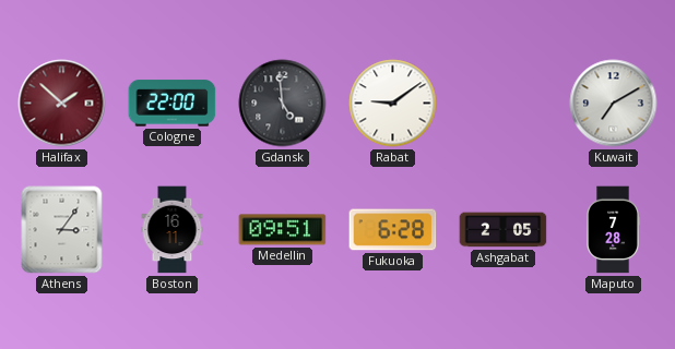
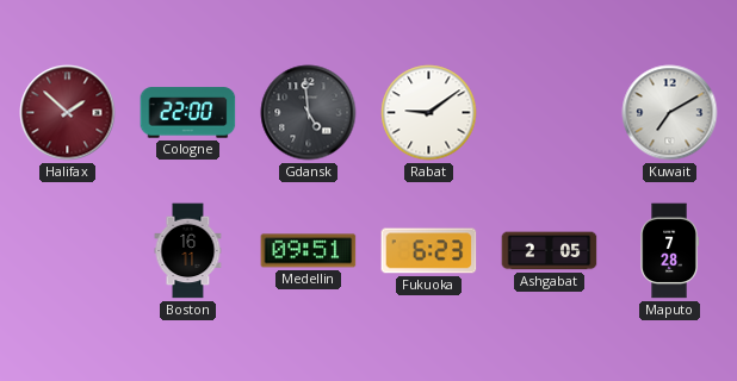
Athens: 3:06 -> none
Fukuoka: 6:28 -> 6:23
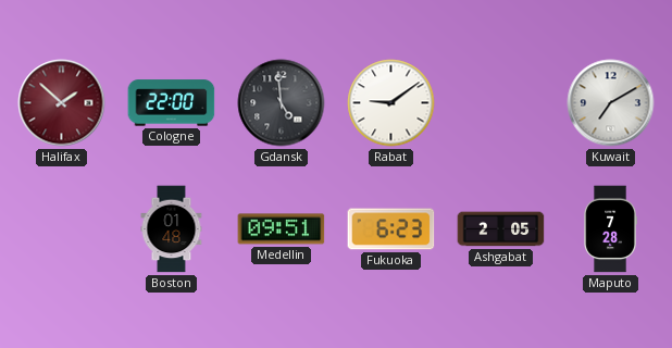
Boston: 16:11 -> 01:48
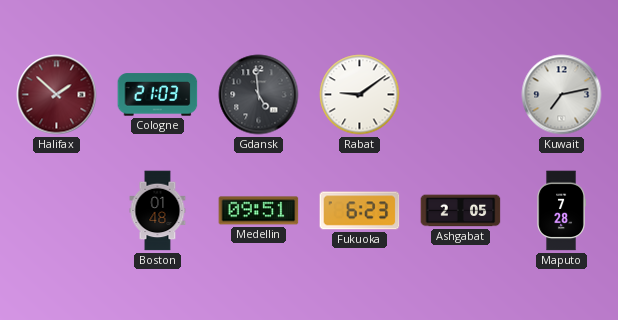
Cologne: 22:00 -> 21:03
Kuwait: 7:10 -> 7:13
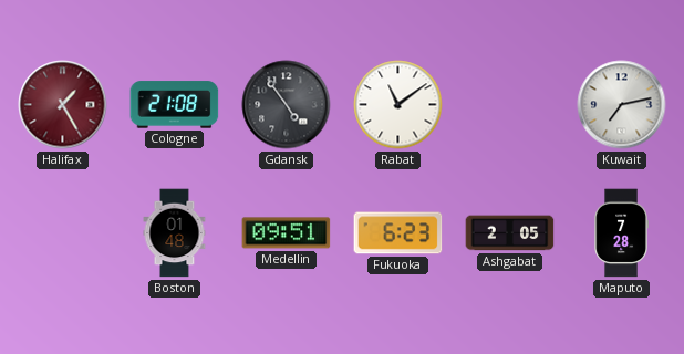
Halifax: 1:52 -> 1:25
Cologne: 21:03 -> 21:08
Gdansk: 4:59 -> 4:54
Rabat: 9:09 -> 11:09
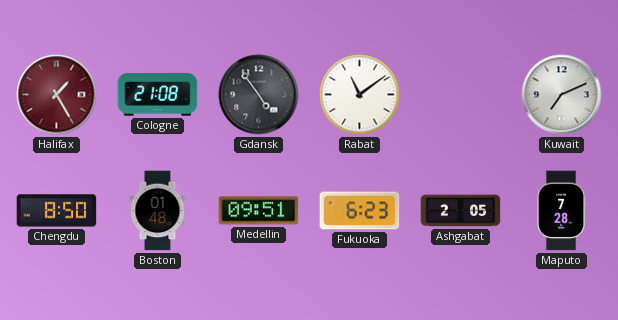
Kuwait: 7:13 -> 7:11
Chengdu: none -> 8:50
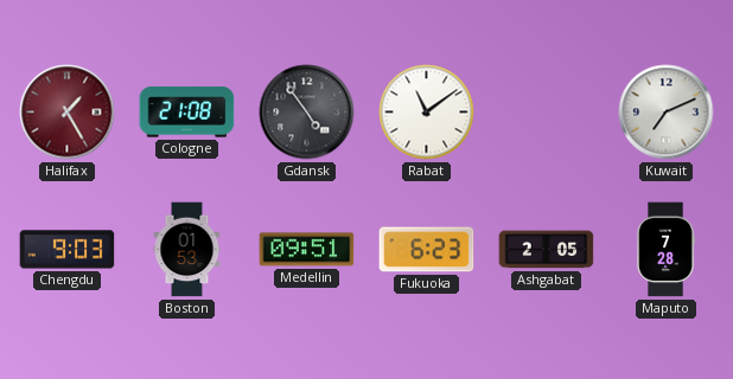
Chengdu: 8:50 -> 9:03
Boston: 01:48 -> 01:53
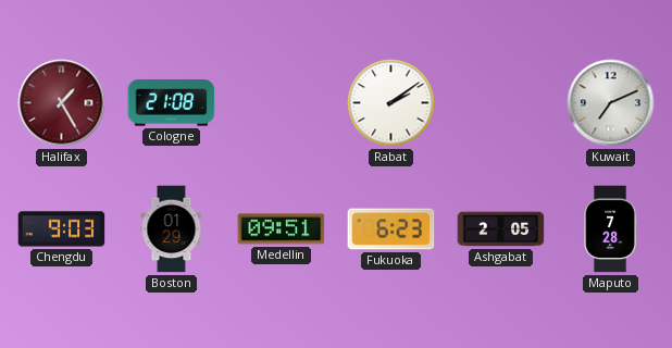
Gdansk: 4:54 -> none
Rabat: 11:09 -> 2:09
Boston: 01:53 -> 01:29
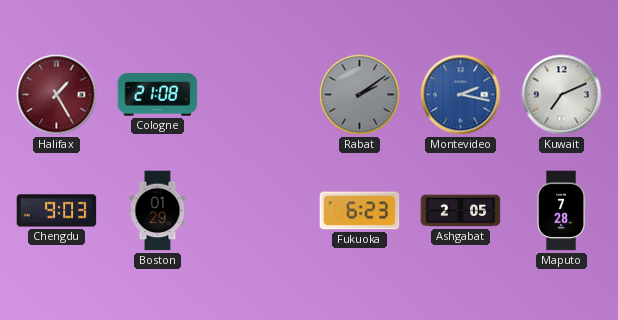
Rabat dial: white -> grey
Montevideo: none -> 2:17
Medellin: 09:51 -> none
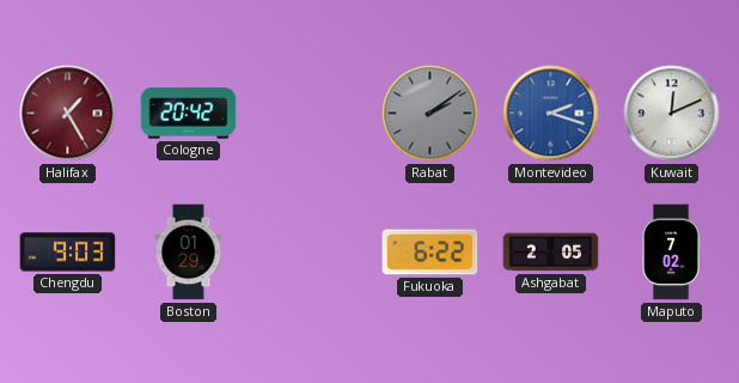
Cologne: 21:08 -> 20:42
Montevideo: 2:17 -> 2:18
Kuwait: 7:11 -> 12:11
Fukuoka: 6:23 -> 6:22
Maputo: 7:28 -> 7:02
